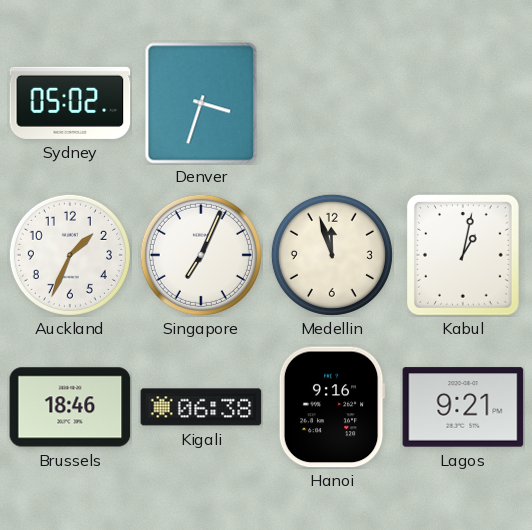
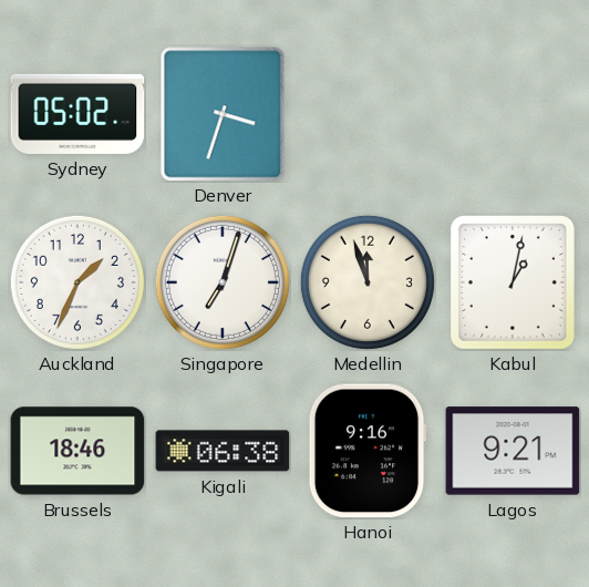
Singapore: 7:04 -> 7:03
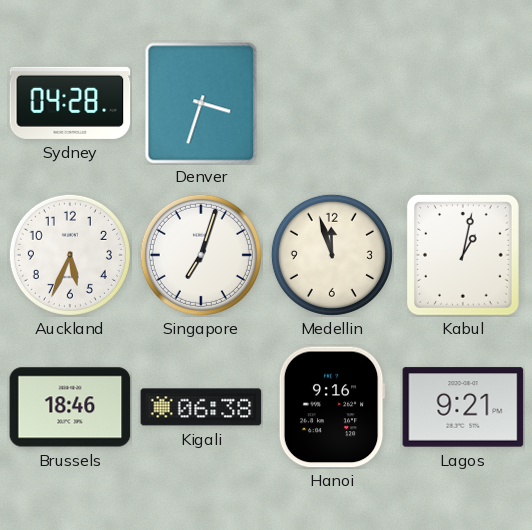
Sydney: 05:02 -> 04:28
Auckland: 1:34 -> 5:34
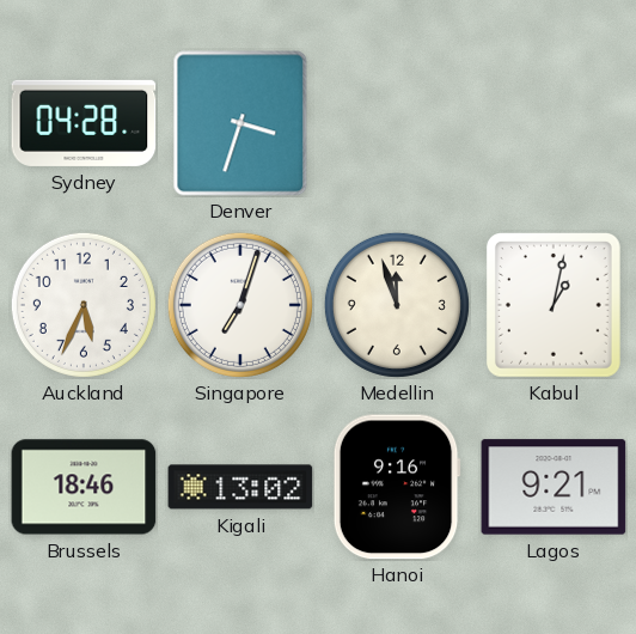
Kigali: 06:38 -> 13:02
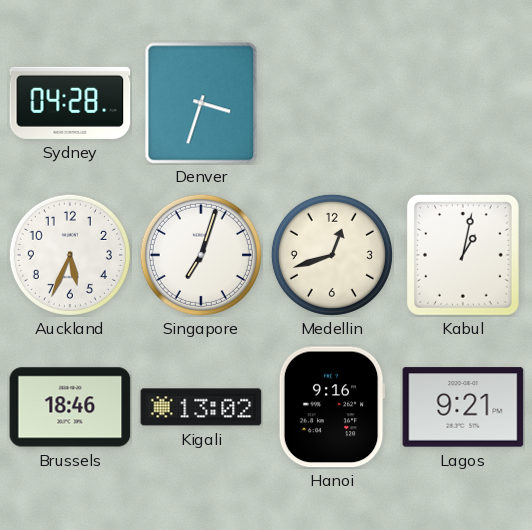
Medellin: 11:57 -> 12:42
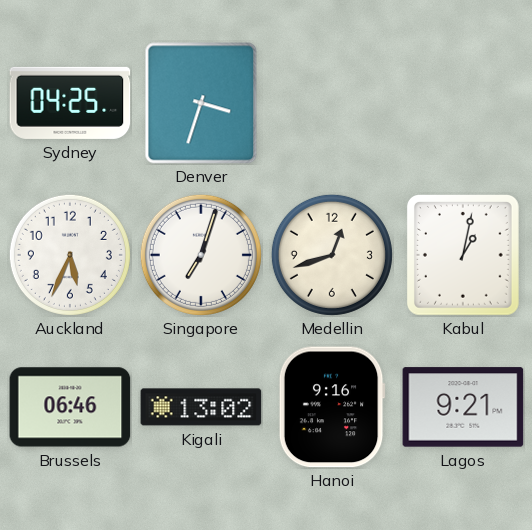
Sydney: 04:28 -> 04:25
Brussels: 18:46 -> 06:46
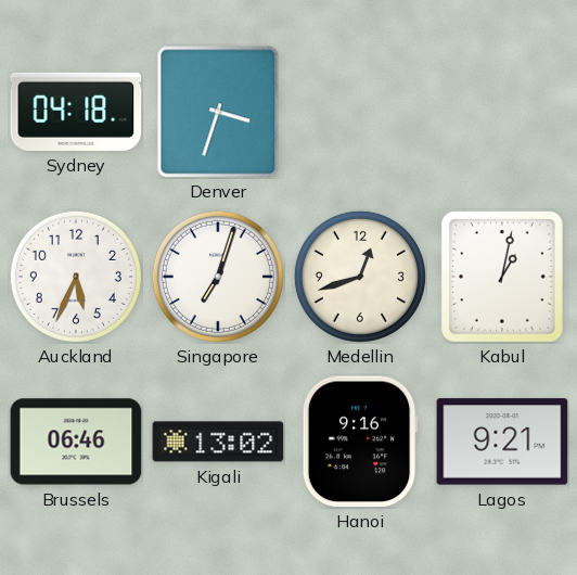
Sydney: 04:25 -> 04:18
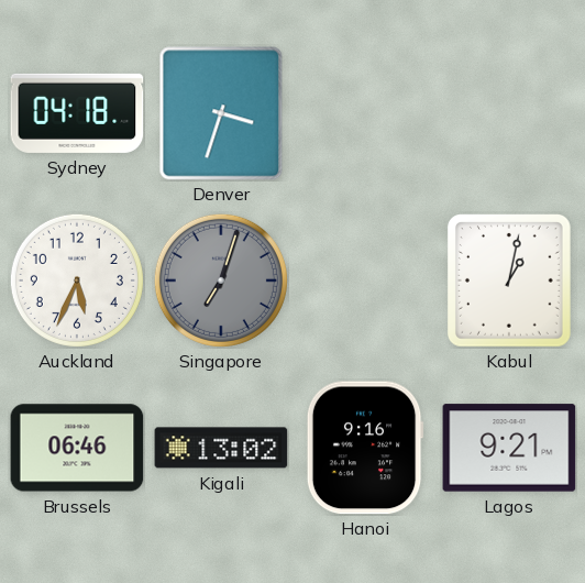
Singapore dial: white -> grey
Medellin: 12:42 -> none
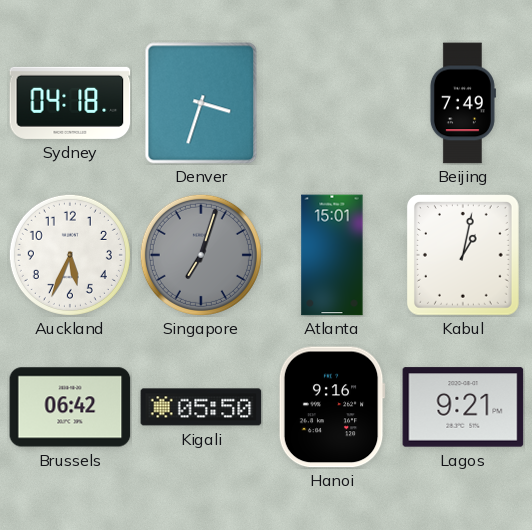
Beijing: none -> 7:49
Atlanta: none -> 15:01
Brussels: 06:46 -> 06:42
Kigali: 13:02 -> 05:50
